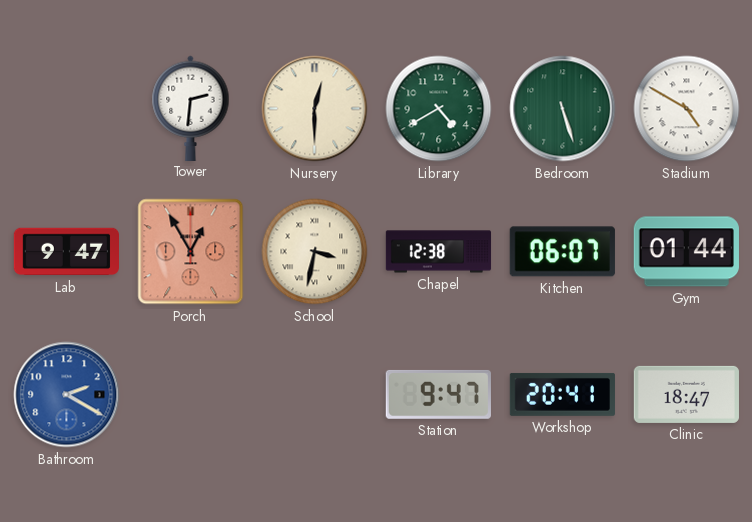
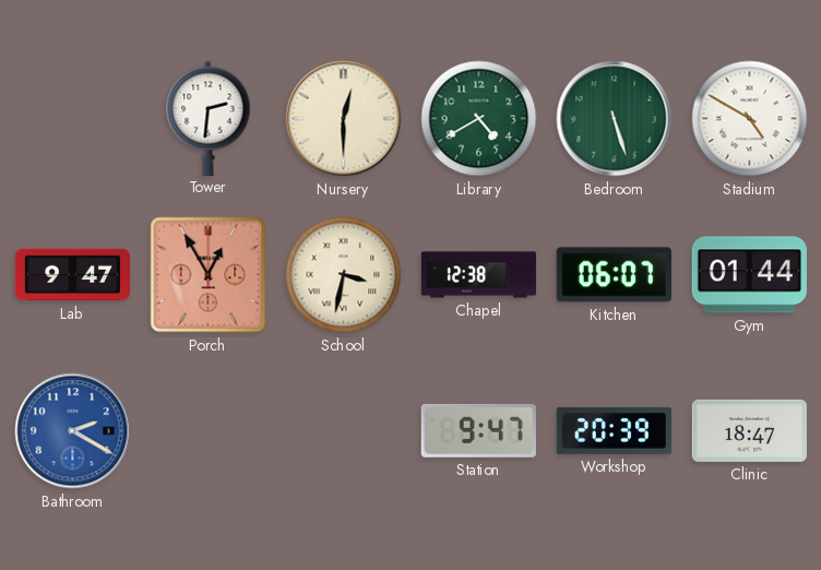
Workshop: 20:41 -> 20:39
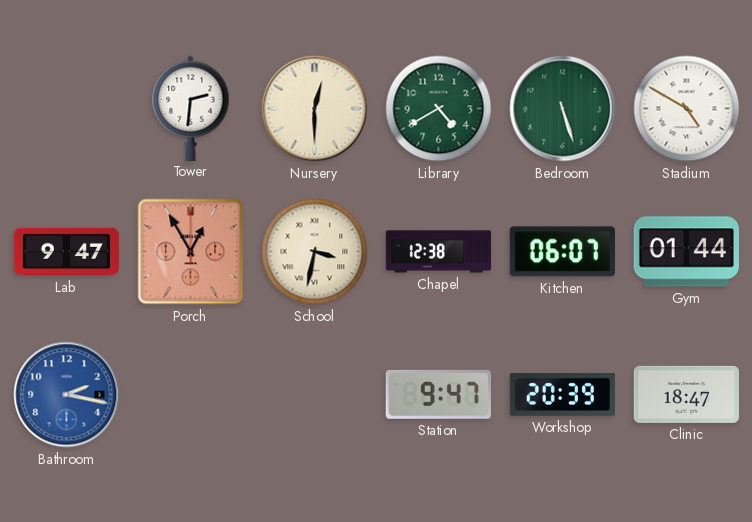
Bathroom: 2:20 -> 2:17
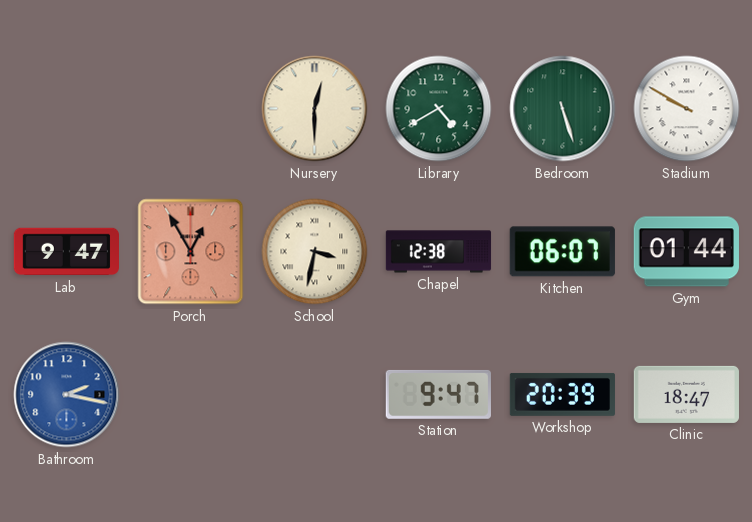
Tower: 2:31 -> none
Stadium: 4:50 -> 9:50
